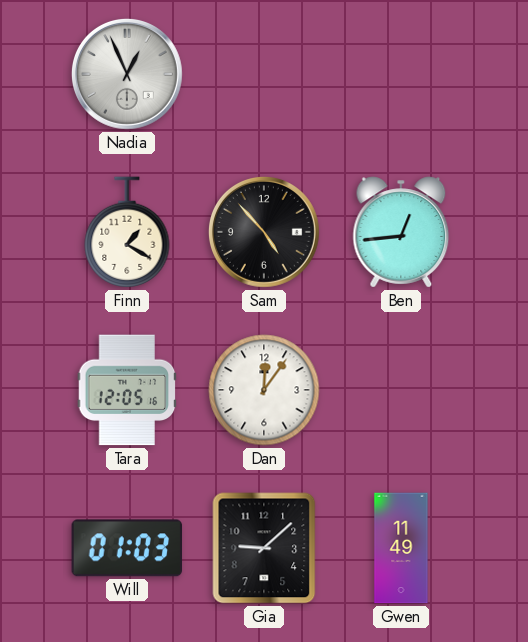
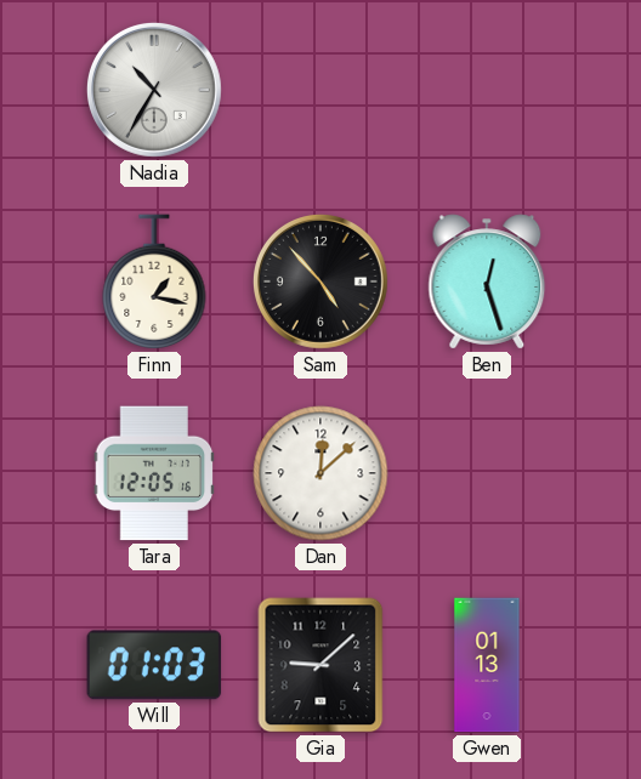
Nadia: 12:56 -> 10:35
Finn: 1:20 -> 1:17
Ben: 12:44 -> 12:27
Dan: 12:06 -> 12:08
Gwen: 11:49 -> 01:13
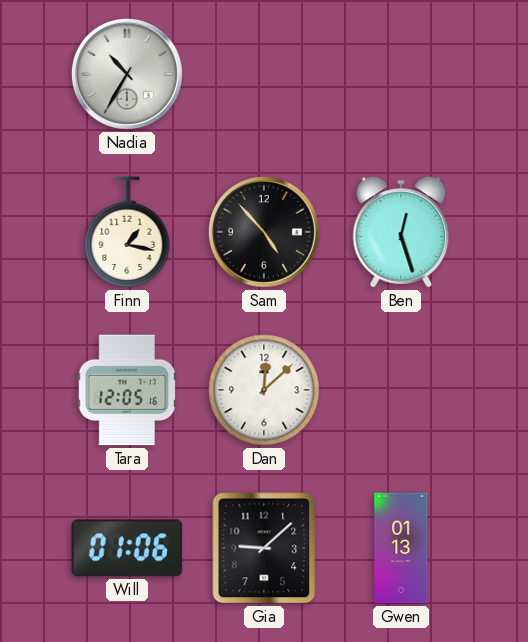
Will: 01:03 -> 01:06
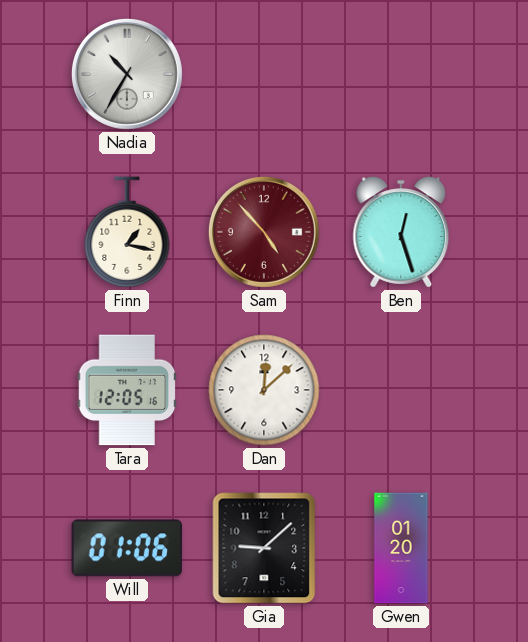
Sam dial: black -> burgundy
Gwen: 01:13 -> 01:20
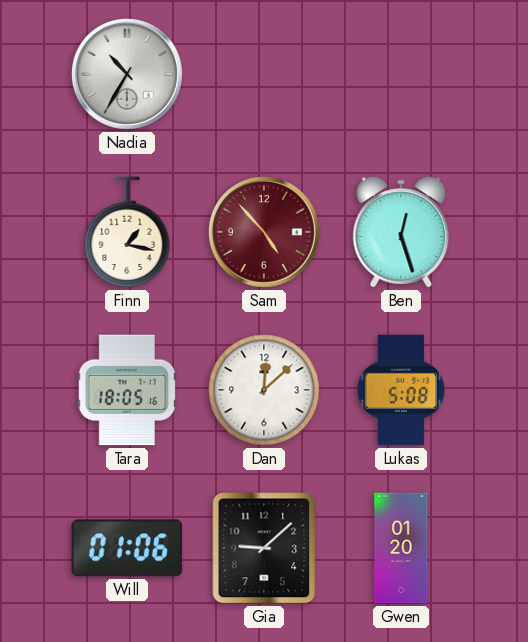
Tara: 12:05 -> 18:05
Lukas: none -> 5:08
